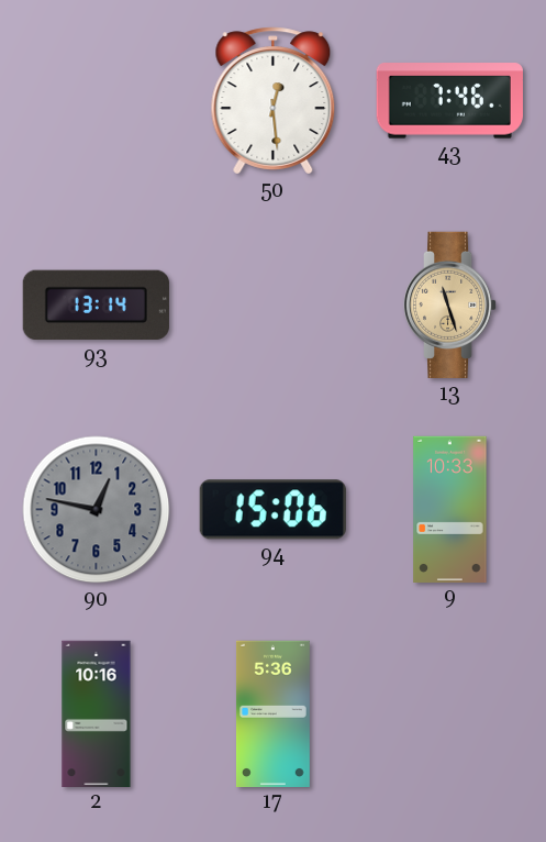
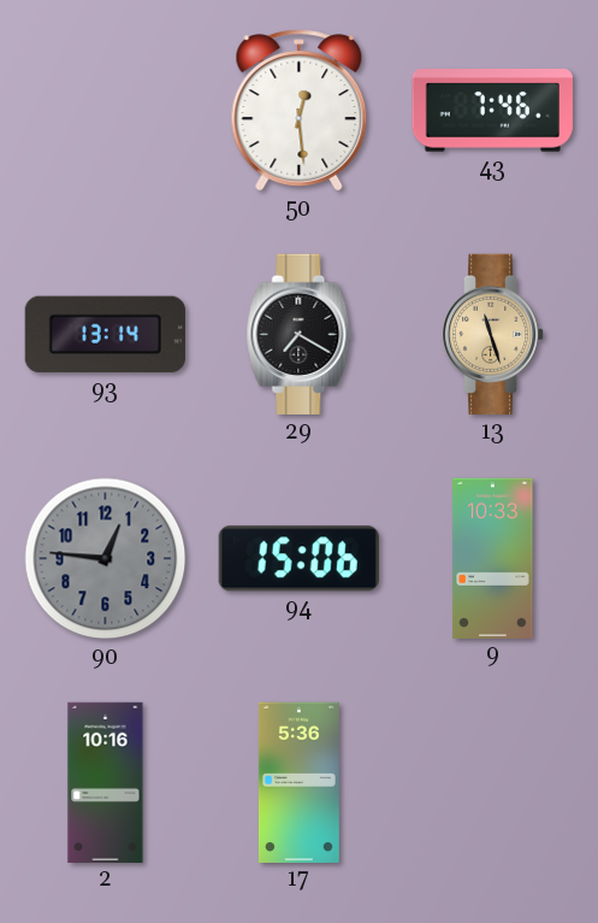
29: none -> 7:20
90: 12:47 -> 12:46
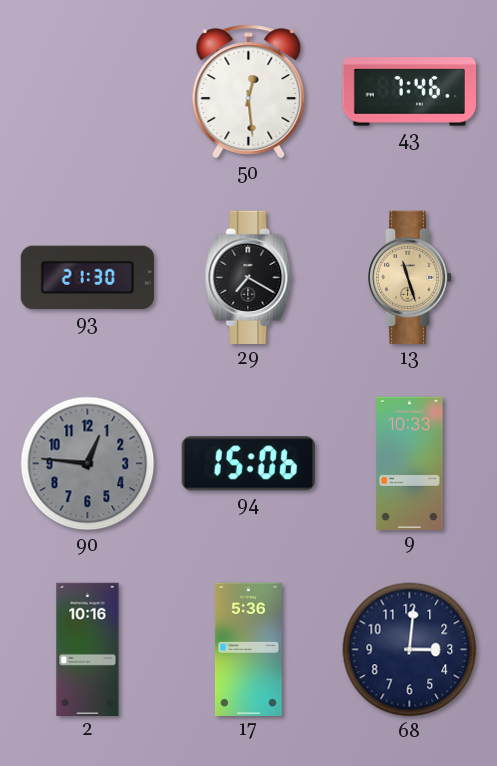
93: 13:14 -> 21:30
68: none -> 3:01
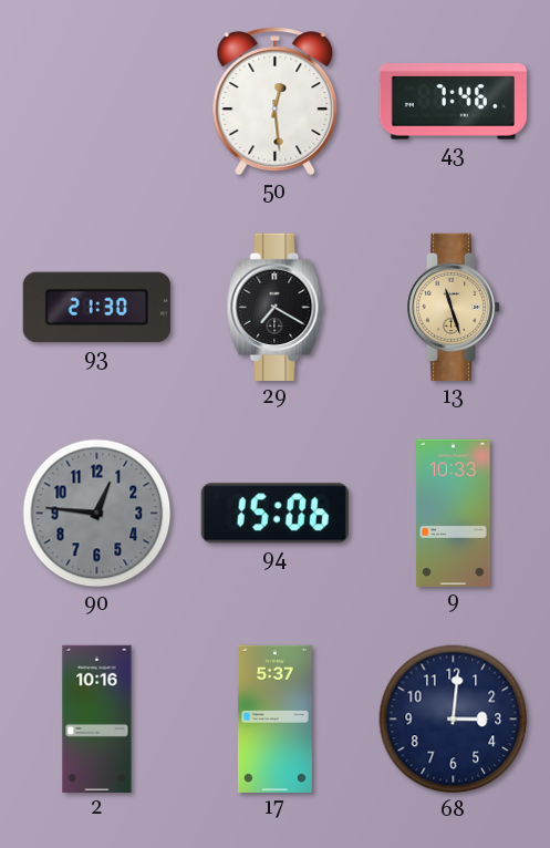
17: 5:36 -> 5:37
